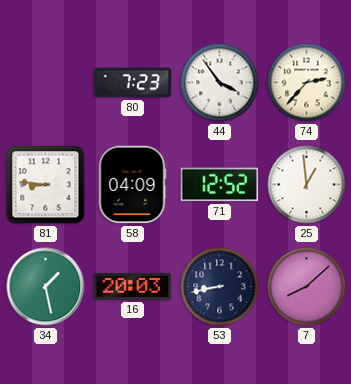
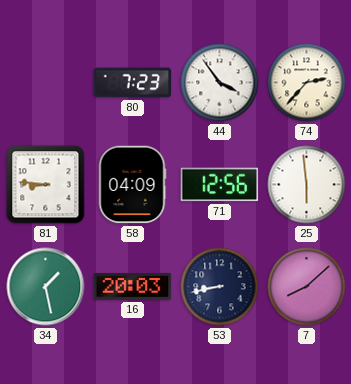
71: 12:52 -> 12:56
25: 12:59 -> 5:59
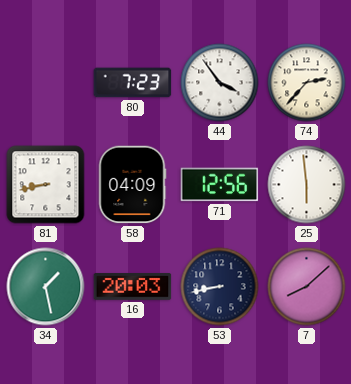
81: 8:46 -> 8:43
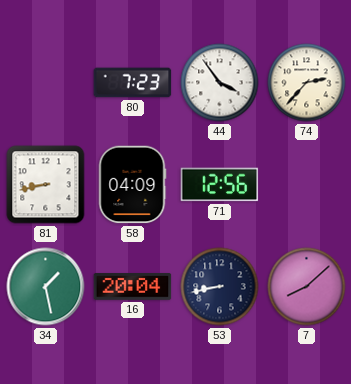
25: 5:59 -> none
16: 20:03 -> 20:04
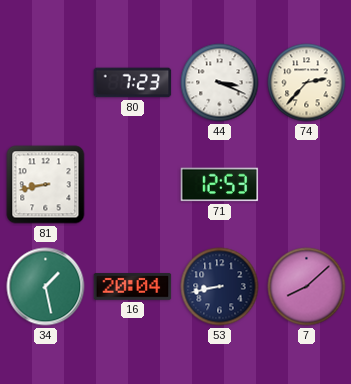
44: 3:54 -> 3:19
58: 04:09 -> none
71: 12:56 -> 12:53
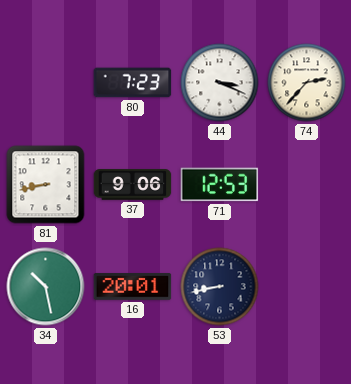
37: none -> 9:06
34: 1:28 -> 10:28
16: 20:04 -> 20:01
7: 8:08 -> none
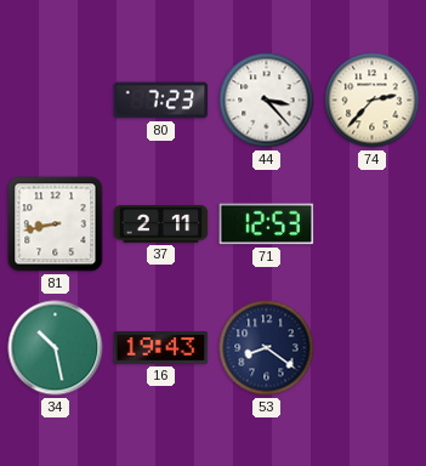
44: 3:19 -> 3:23
37: 9:06 -> 2:11
16: 20:01 -> 19:43
53: 8:43 -> 8:21
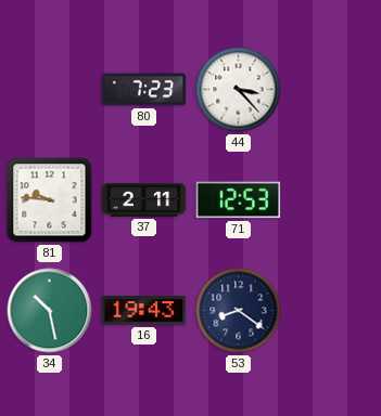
74: 2:37 -> none
81: 8:43 -> 9:46
